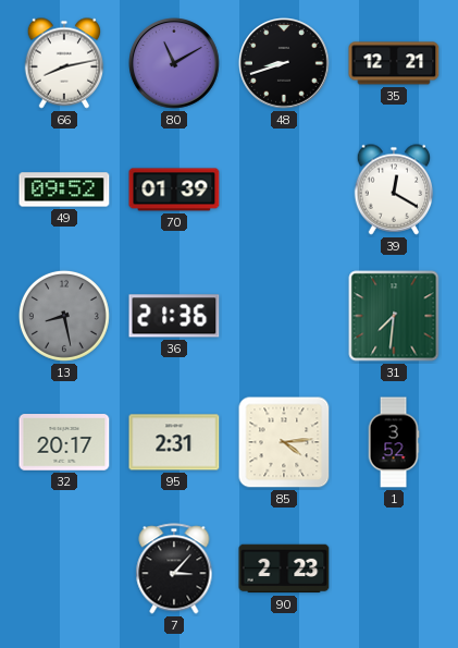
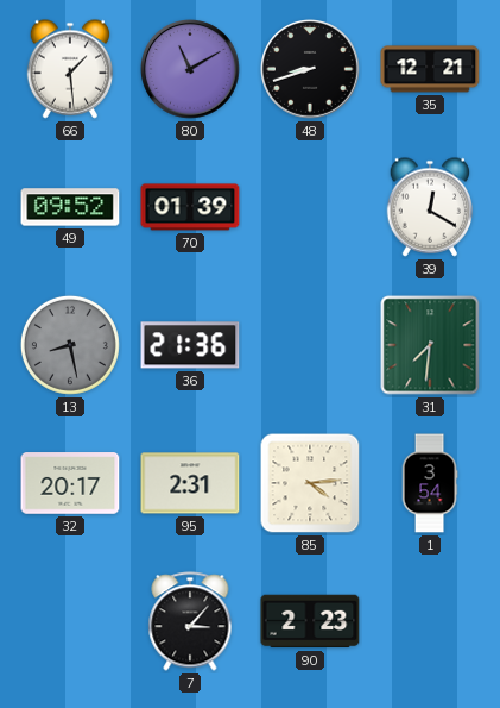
66: 8:13 -> 1:29
1: 3:52 -> 3:54
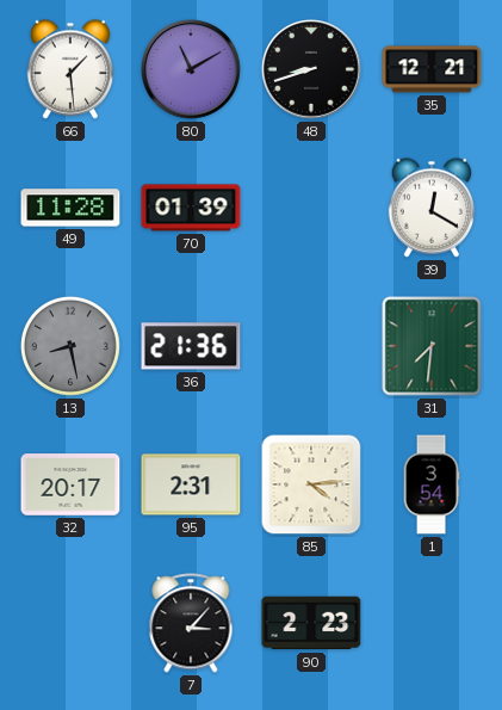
49: 09:52 -> 11:28
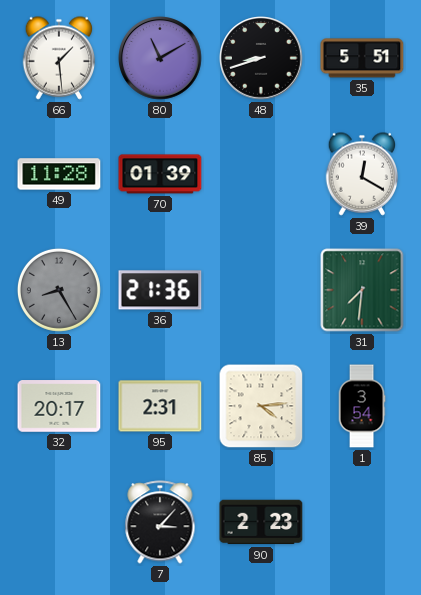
35: 12:21 -> 5:51
13: 8:28 -> 8:25
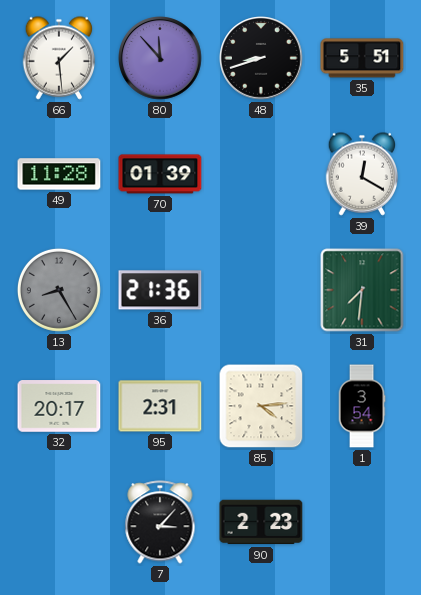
80: 11:10 -> 11:53
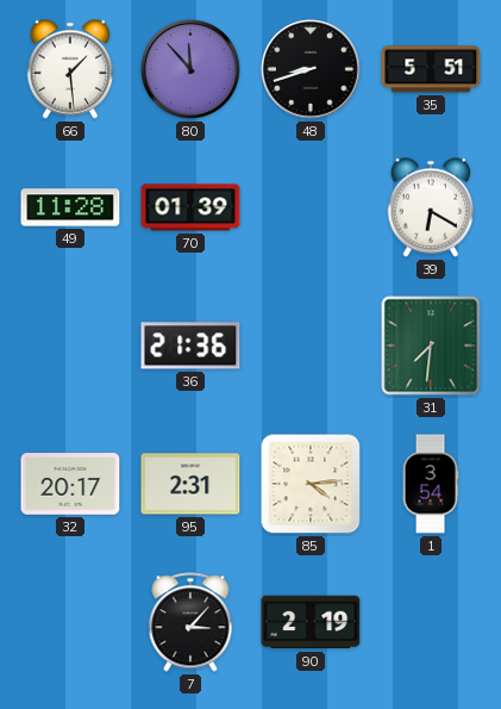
39: 12:20 -> 6:20
13: 8:25 -> none
90: 2:23 -> 2:19
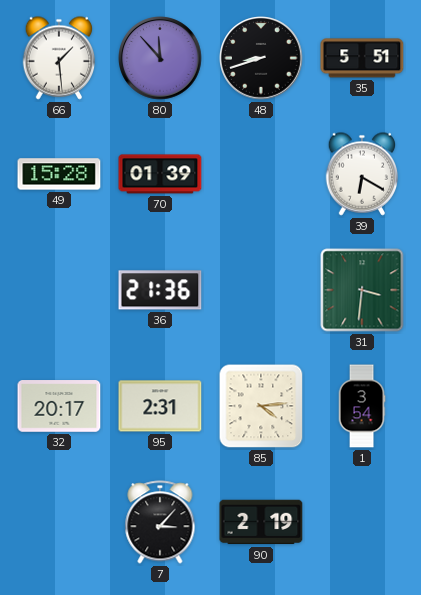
49: 11:28 -> 15:28
31: 7:31 -> 3:31
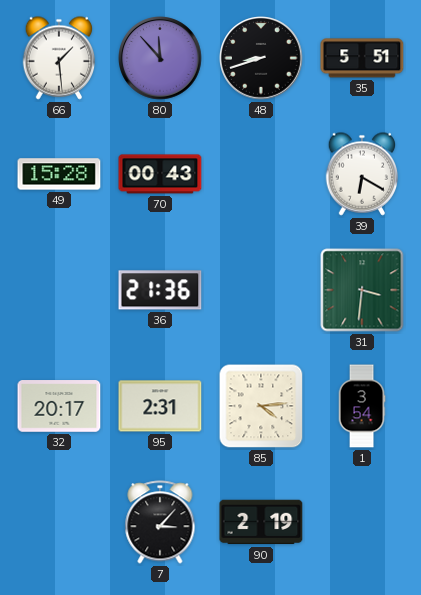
70: 01:39 -> 00:43
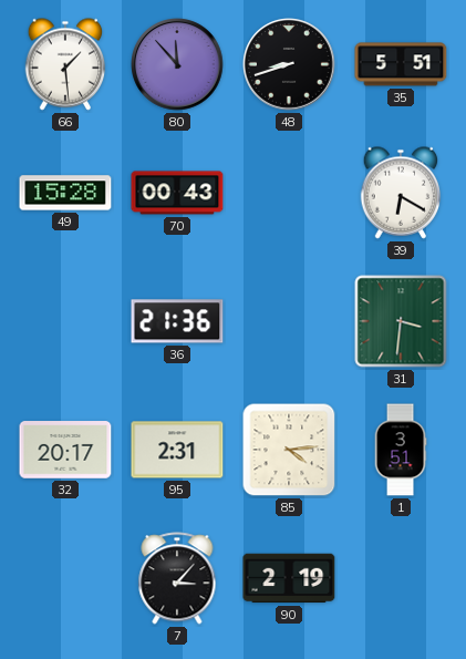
1: 3:54 -> 3:51
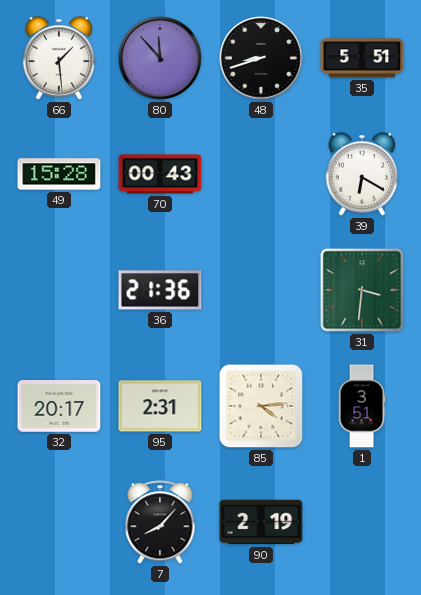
7: 3:07 -> 8:07
